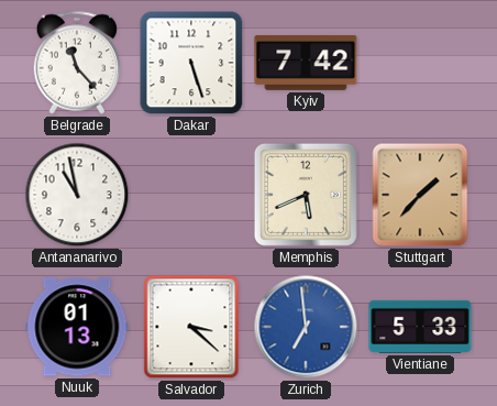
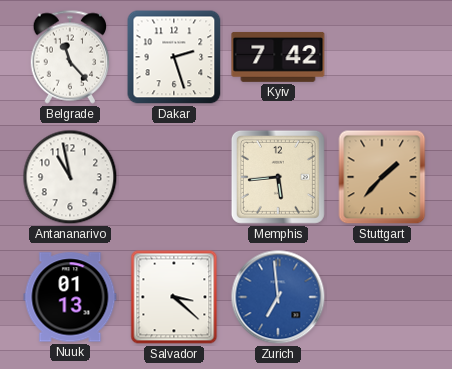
Dakar: 5:27 -> 2:27
Memphis: 5:41 -> 5:44
Vientiane: 5:33 -> none
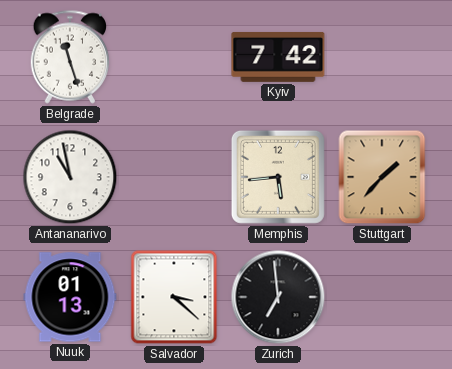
Belgrade: 11:23 -> 11:27
Dakar: 2:27 -> none
Zurich dial: blue -> black
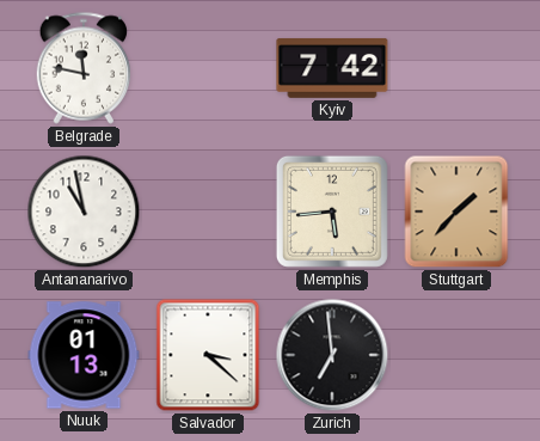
Belgrade: 11:27 -> 11:47
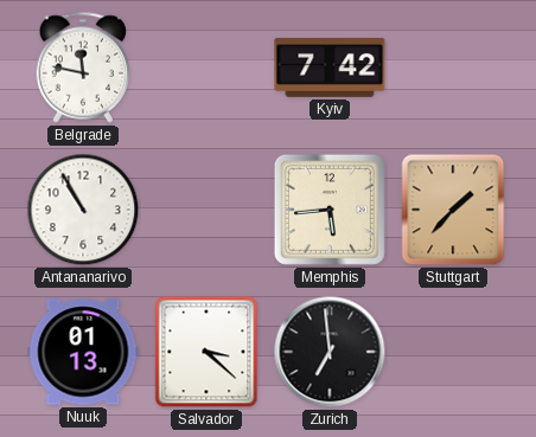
Antananarivo: 10:58 -> 10:55
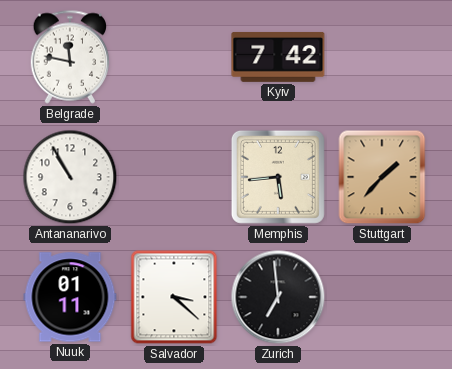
Nuuk: 01:13 -> 01:11
